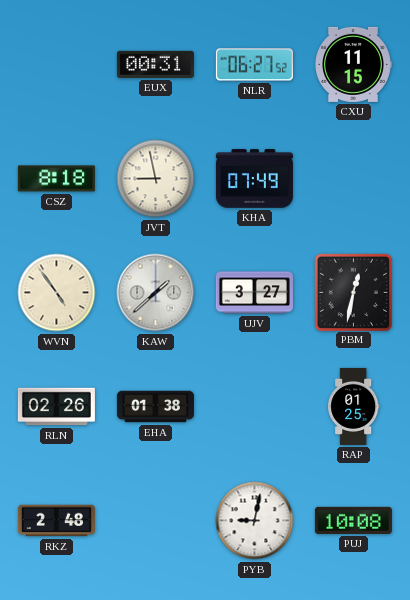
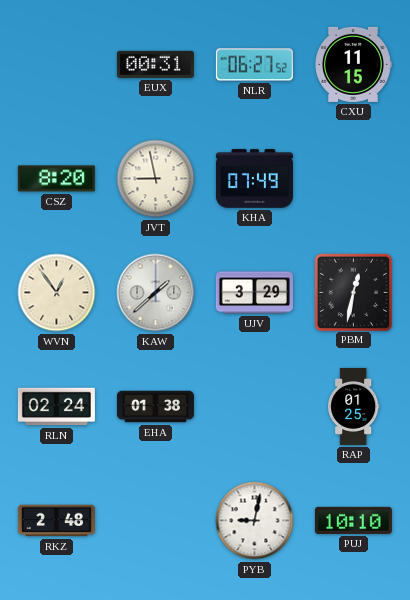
CSZ: 8:18 -> 8:20
WVN: 4:54 -> 12:54
UJV: 3:27 -> 3:29
RLN: 02:26 -> 02:24
PUJ: 10:08 -> 10:10
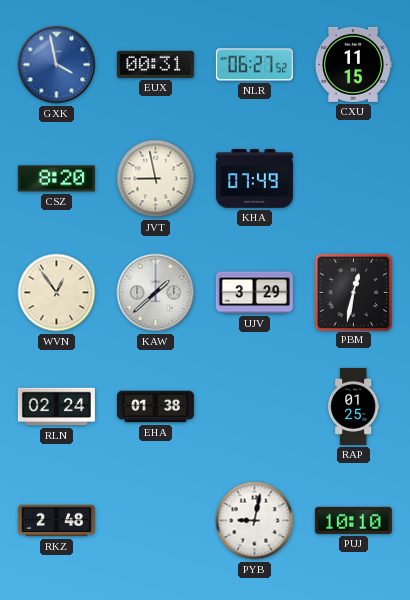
GXK: none -> 3:58
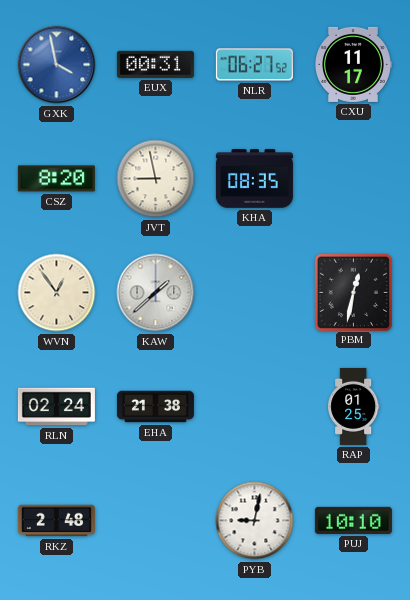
CXU: 11:15 -> 11:17
KHA: 07:49 -> 08:35
UJV: 3:29 -> none
EHA: 01:38 -> 21:38
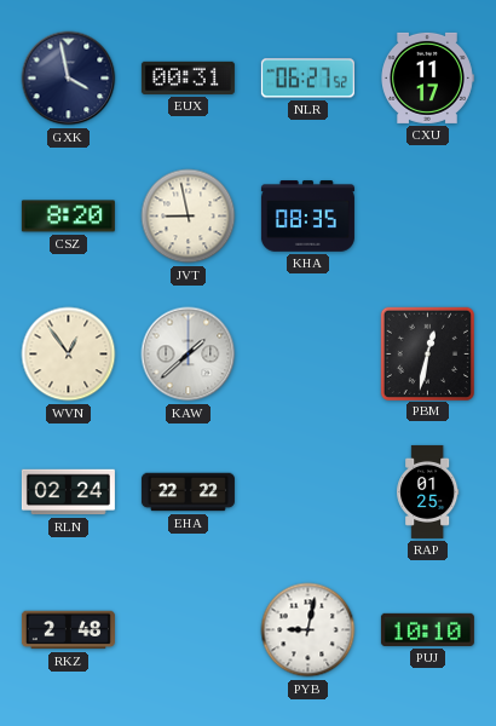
GXK dial: blue -> navy
EHA: 21:38 -> 22:22
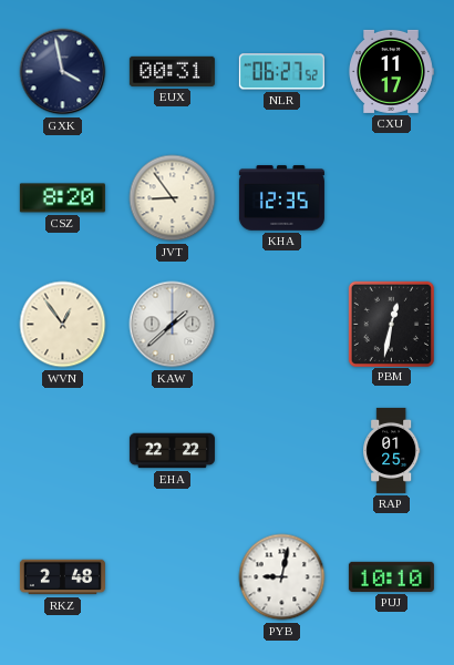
JVT: 8:58 -> 8:54
KHA: 08:35 -> 12:35
RLN: 02:24 -> none
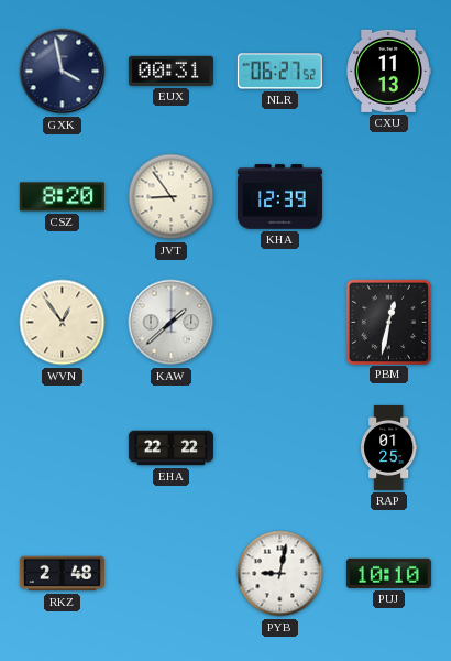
CXU: 11:17 -> 11:13
KHA: 12:35 -> 12:39
